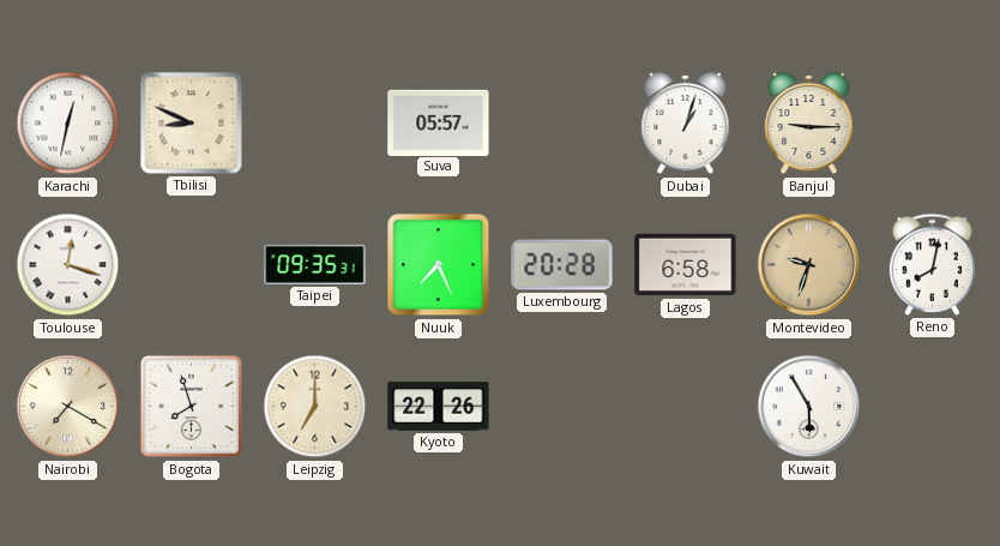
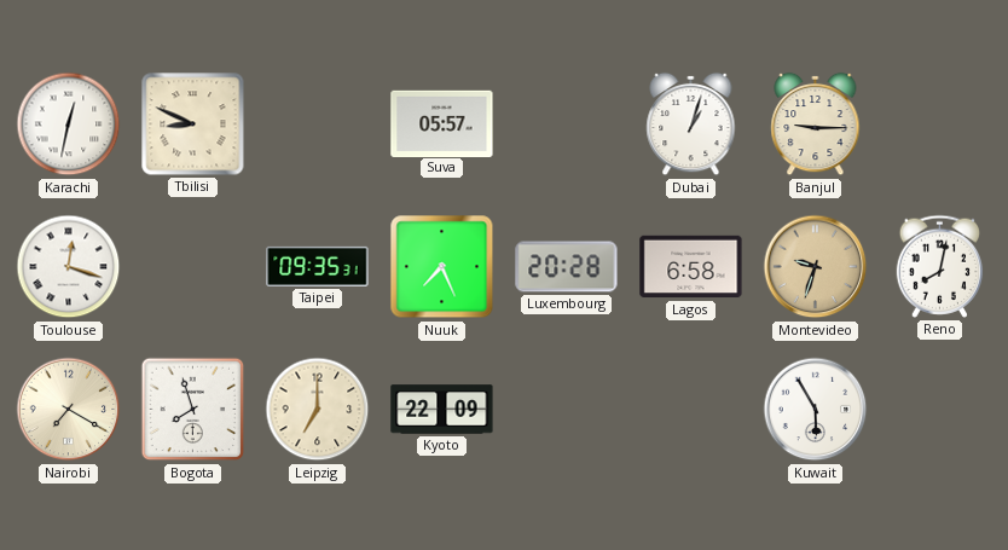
Kyoto: 22:26 -> 22:09
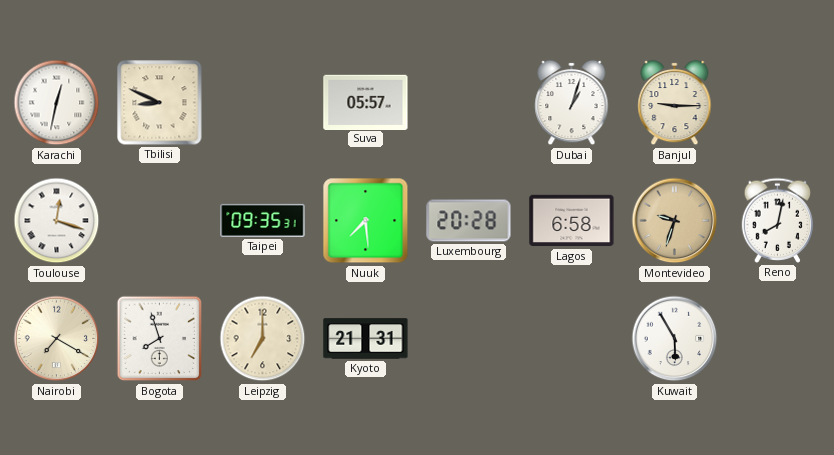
Nuuk: 7:26 -> 7:29
Kyoto: 22:09 -> 21:31
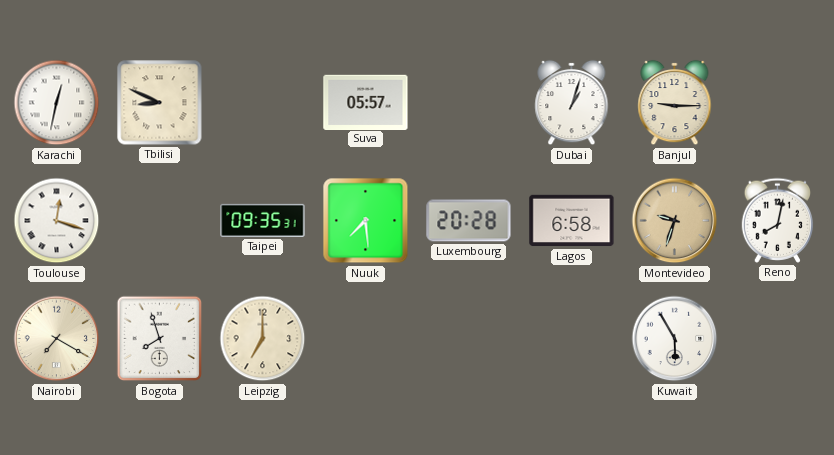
Kyoto: 21:31 -> none
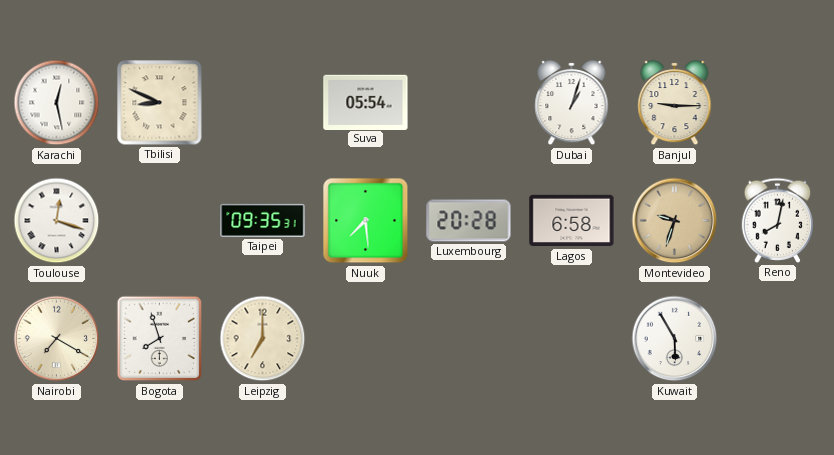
Karachi: 12:32 -> 12:28
Suva: 05:57 -> 05:54
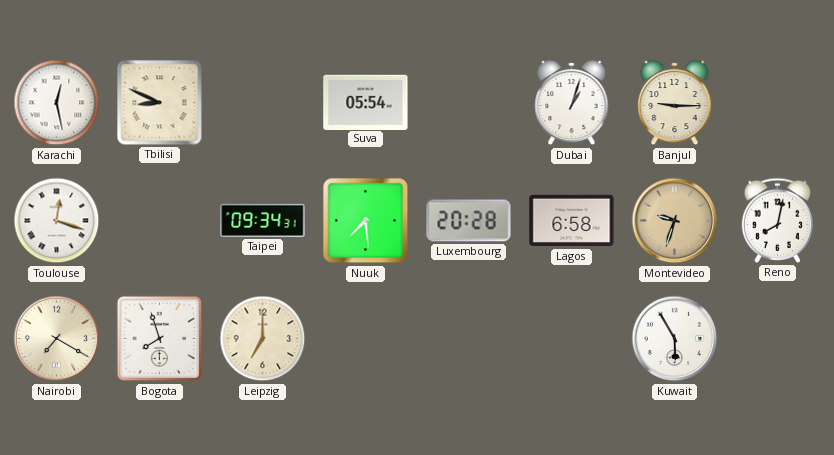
Taipei: 09:35 -> 09:34
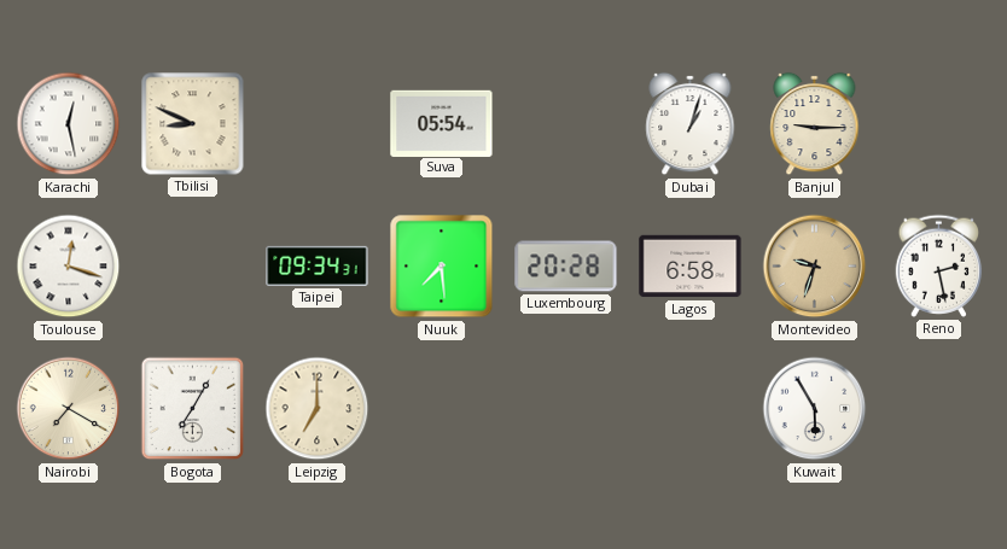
Reno: 8:02 -> 2:28
Bogota: 7:57 -> 7:05
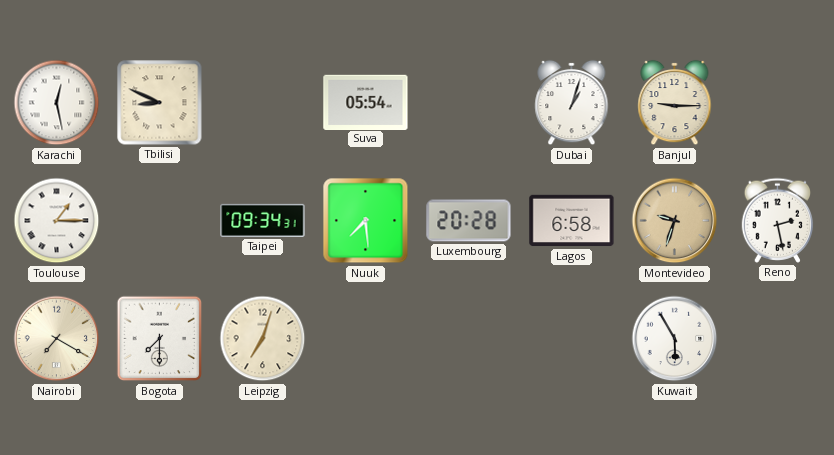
Toulouse: 12:18 -> 1:15
Bogota: 7:05 -> 7:30
Leipzig: 7:00 -> 7:03
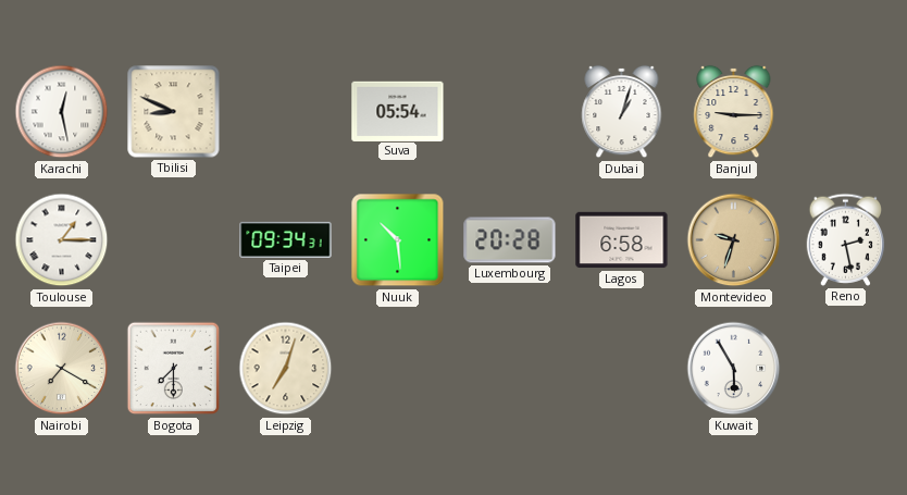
Nuuk: 7:29 -> 10:29
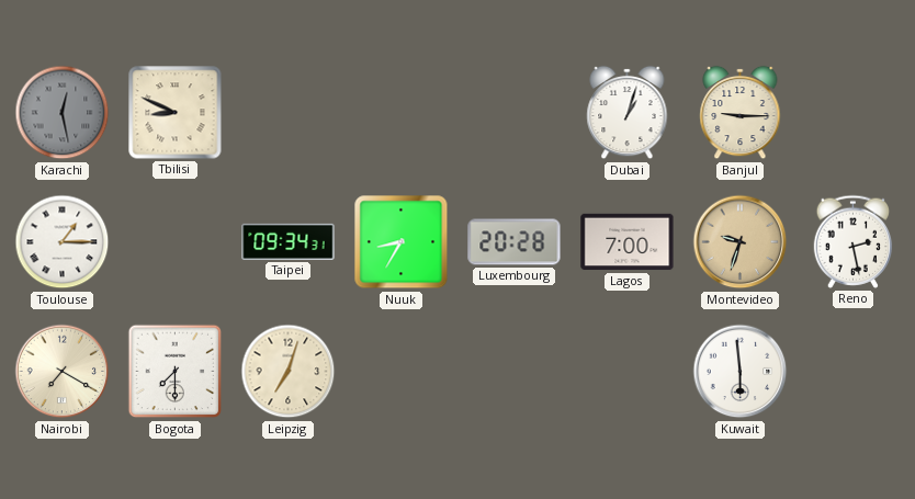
Karachi dial: white -> grey
Suva: 05:54 -> none
Nuuk: 10:29 -> 8:35
Lagos: 6:58 -> 7:00
Kuwait: 5:55 -> 5:59
